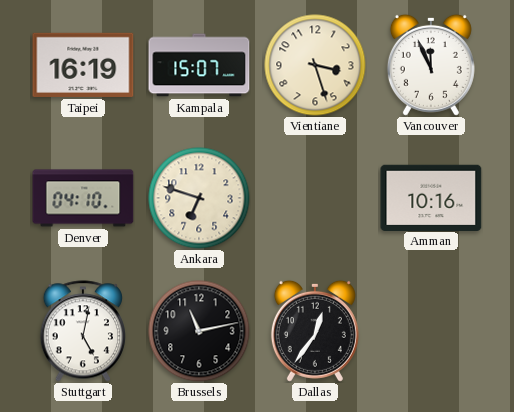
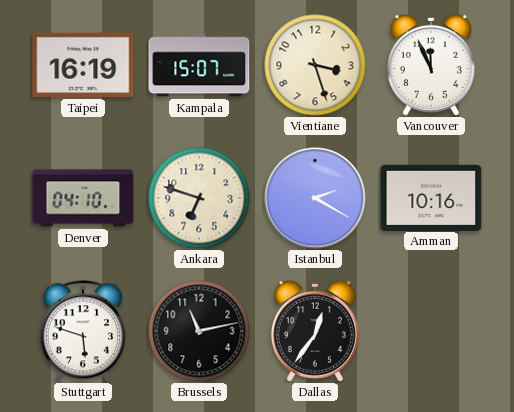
Istanbul: none -> 2:20
Stuttgart: 5:02 -> 5:48
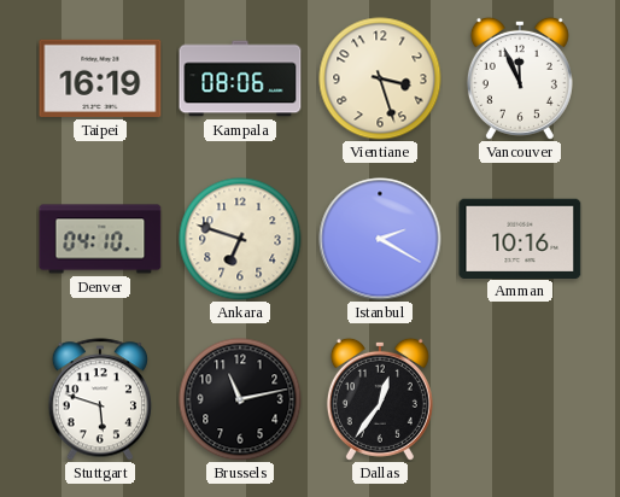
Kampala: 15:07 -> 08:06
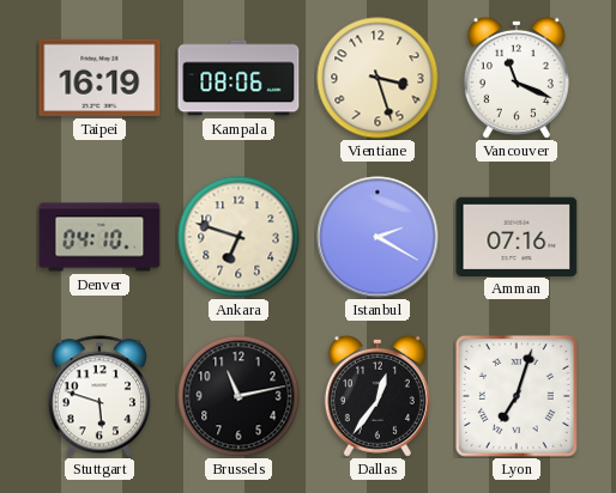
Vancouver: 11:56 -> 11:19
Amman: 10:16 -> 07:16
Lyon: none -> 7:03
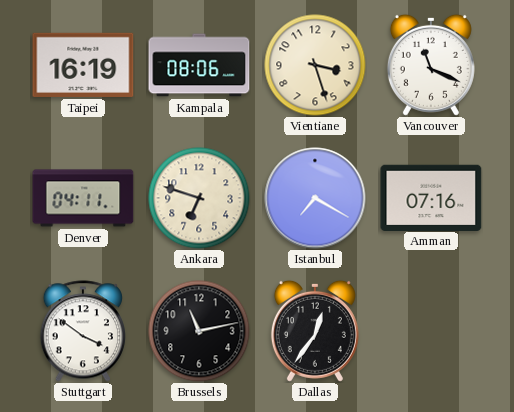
Denver: 04:10 -> 04:11
Istanbul: 2:20 -> 7:20
Stuttgart: 5:48 -> 3:51
Lyon: 7:03 -> none
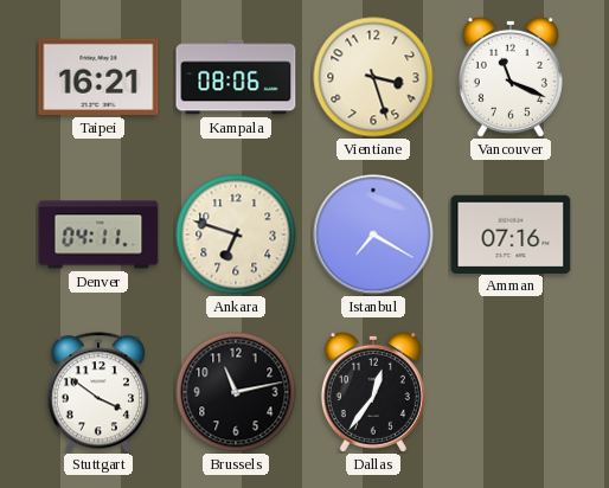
Taipei: 16:19 -> 16:21
